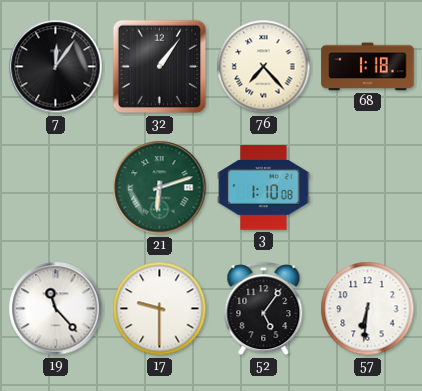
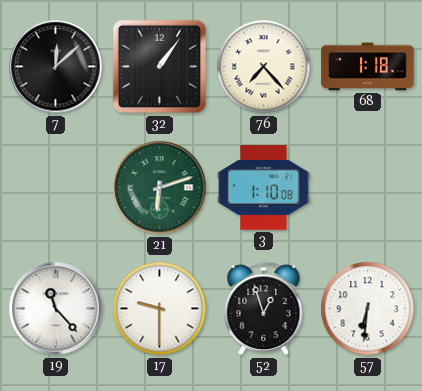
7: 12:06 -> 12:08
52: 5:06 -> 12:57
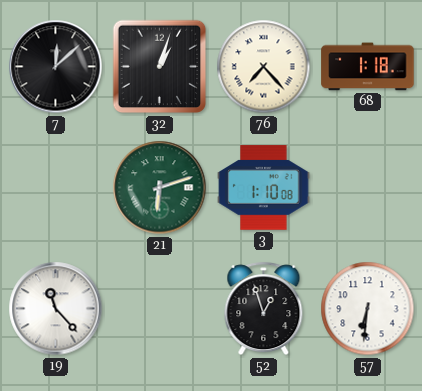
32: 1:06 -> 1:03
17: 9:30 -> none
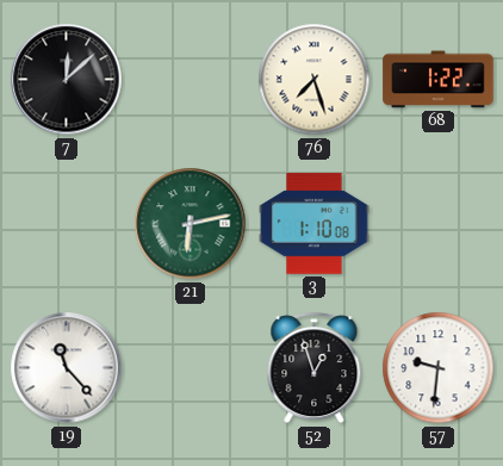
32: 1:03 -> none
76: 7:23 -> 7:27
68: 1:18 -> 1:22
21: 6:12 -> 6:13
57: 6:31 -> 9:31
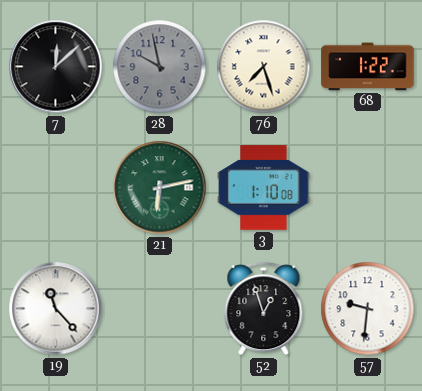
28: none -> 9:58
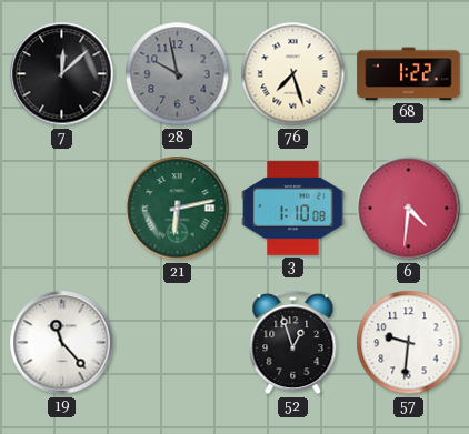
6: none -> 4:31
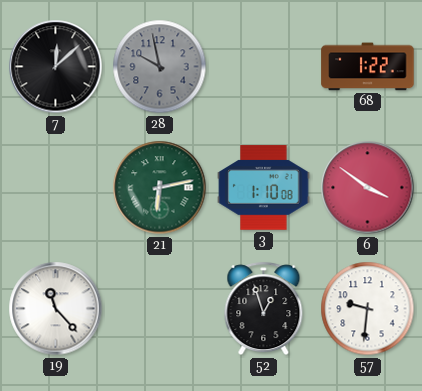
76: 7:27 -> none
6: 4:31 -> 3:51
